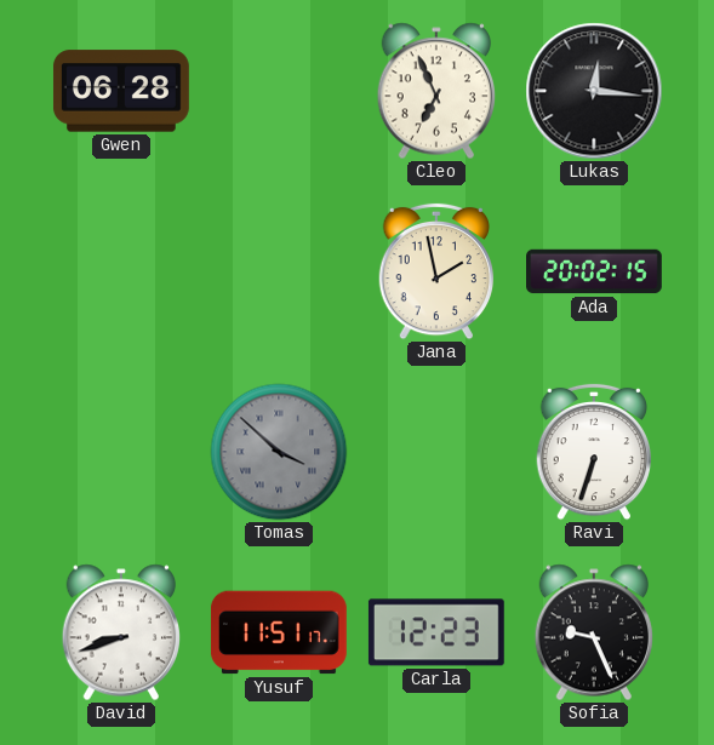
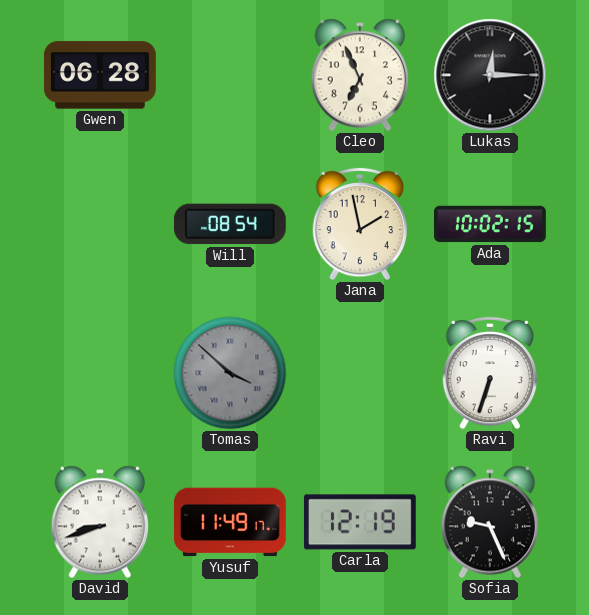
Lukas: 12:16 -> 12:15
Will: none -> 08:54
Ada: 20:02 -> 10:02
Yusuf: 11:51 -> 11:49
Carla: 12:23 -> 12:19
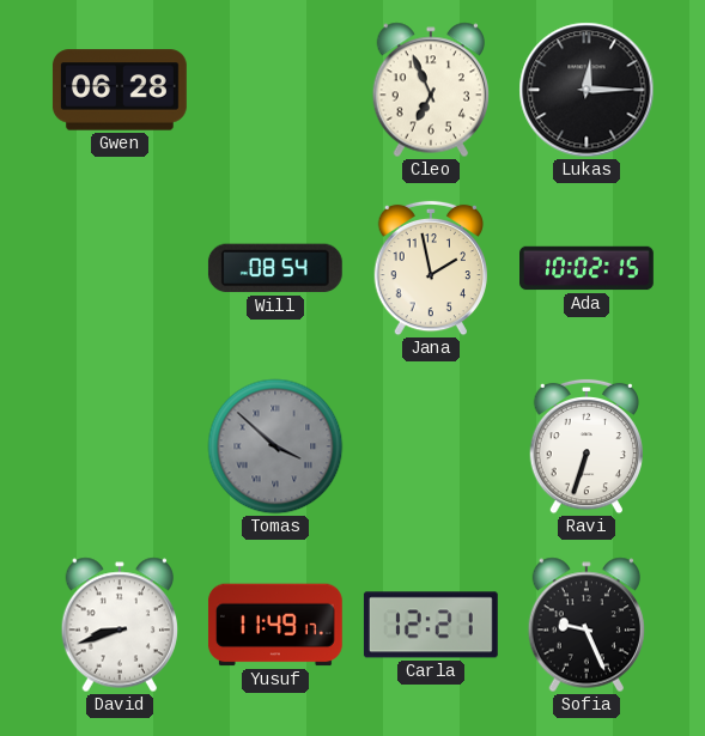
Carla: 12:19 -> 12:21
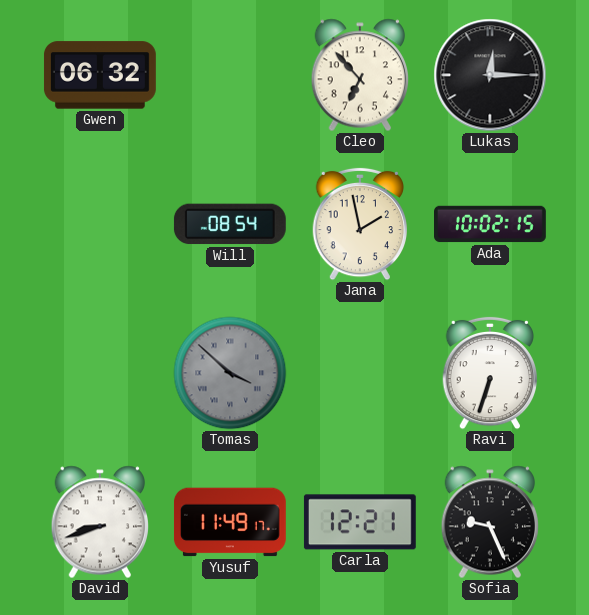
Gwen: 06:28 -> 06:32
Cleo: 6:56 -> 6:53
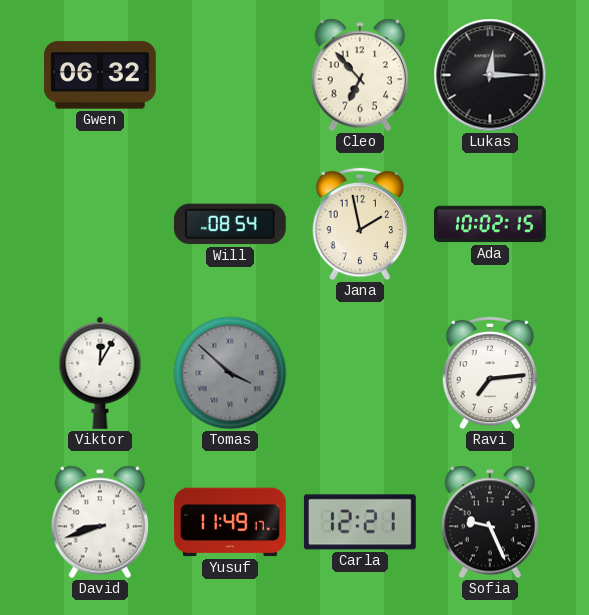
Viktor: none -> 12:05
Ravi: 6:33 -> 7:14
